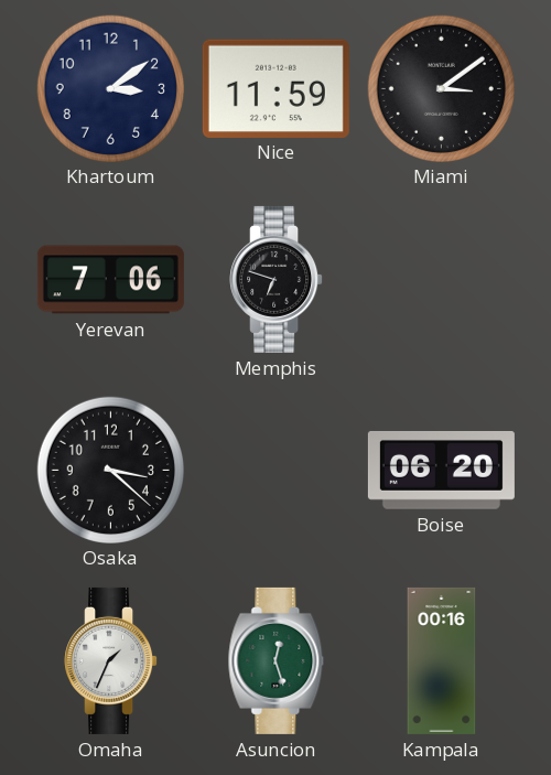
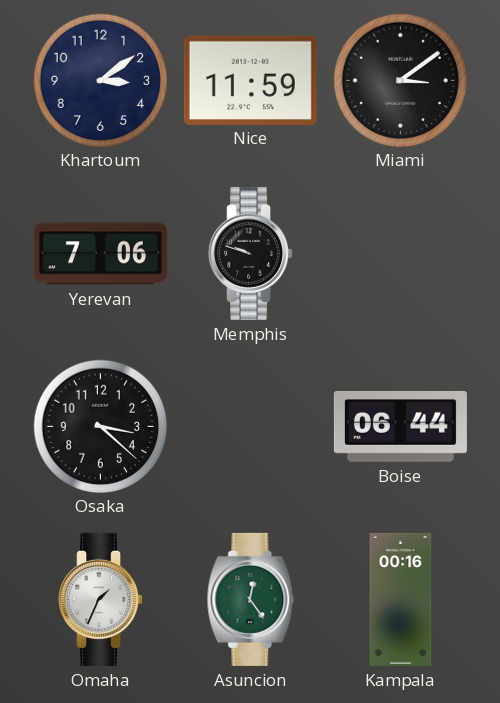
Memphis: 6:48 -> 9:48
Boise: 06:20 -> 06:44
Asuncion: 12:27 -> 12:24
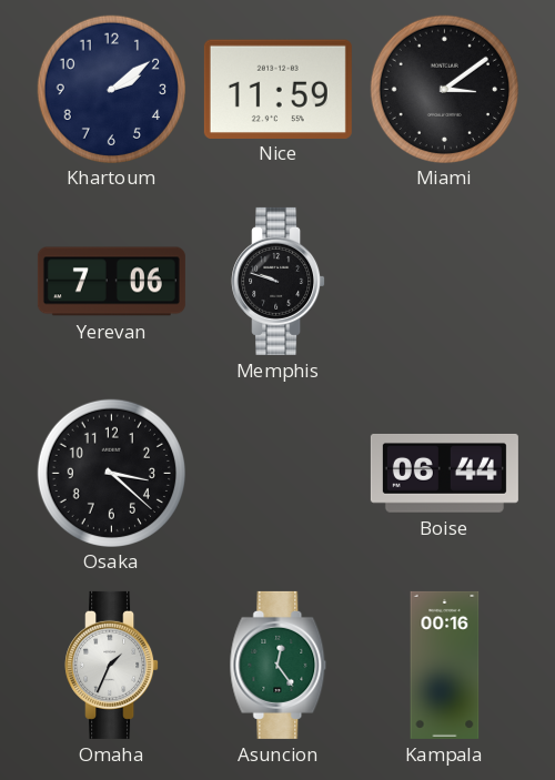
Khartoum: 3:09 -> 2:09
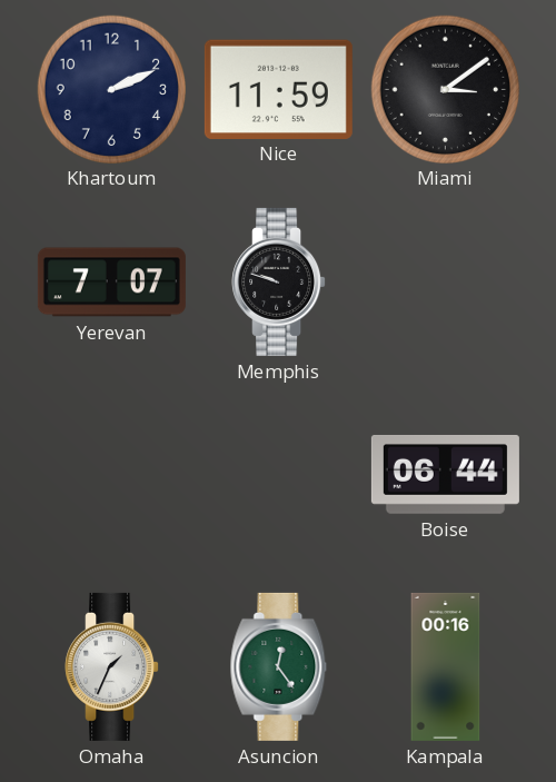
Khartoum: 2:09 -> 2:11
Yerevan: 7:06 -> 7:07
Osaka: 3:22 -> none
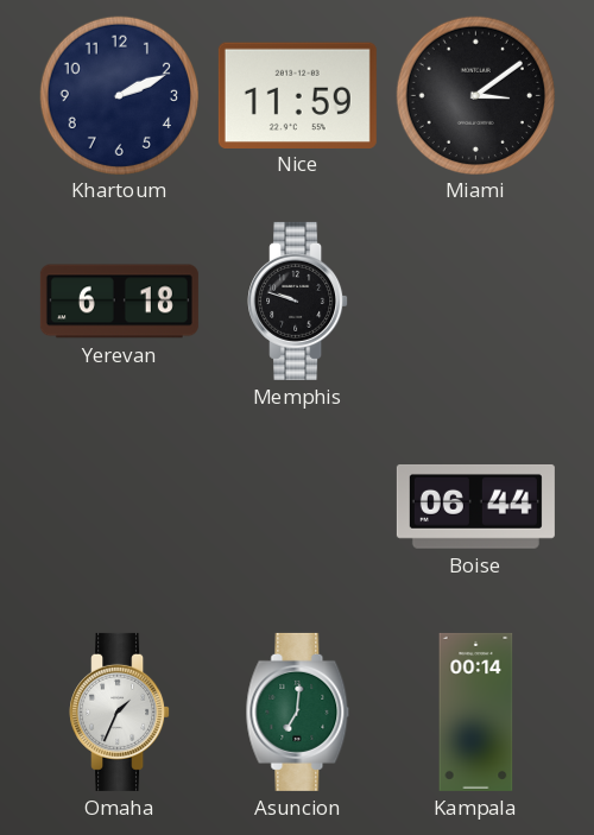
Yerevan: 7:07 -> 6:18
Asuncion: 12:24 -> 7:01
Kampala: 00:16 -> 00:14
